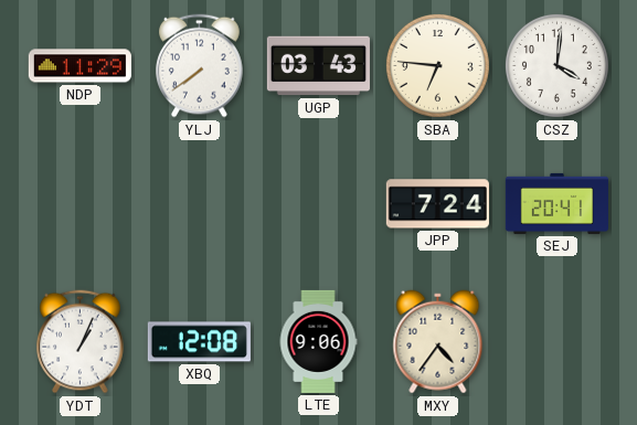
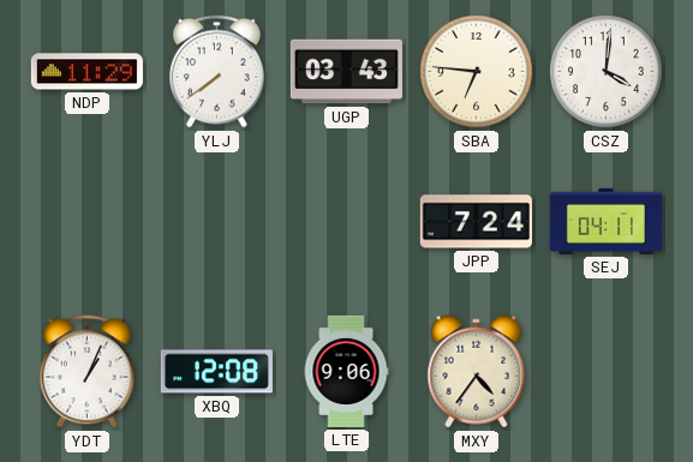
SEJ: 20:41 -> 04:11
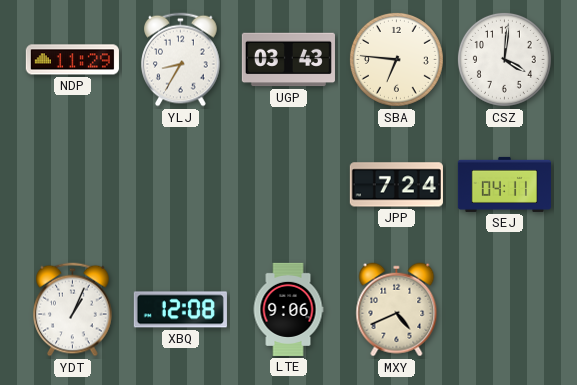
YLJ: 7:39 -> 8:35
MXY: 4:36 -> 4:41
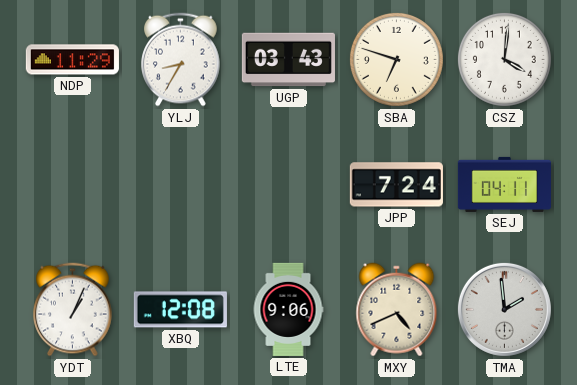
SBA: 6:46 -> 6:48
TMA: none -> 1:59
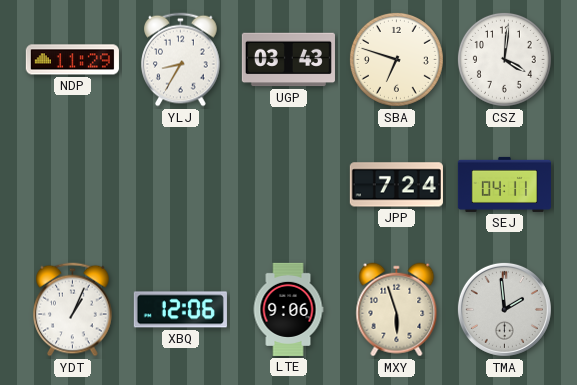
XBQ: 12:08 -> 12:06
MXY: 4:41 -> 5:57
